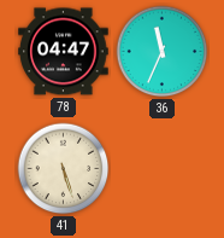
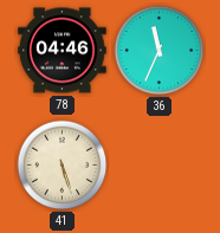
78: 04:47 -> 04:46
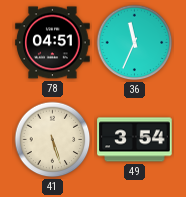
78: 04:46 -> 04:51
49: none -> 3:54
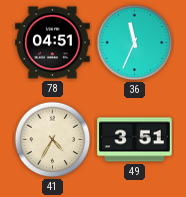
41: 5:27 -> 4:35
49: 3:54 -> 3:51
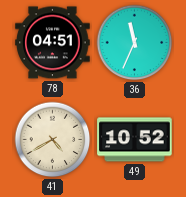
41: 4:35 -> 4:40
49: 3:51 -> 10:52
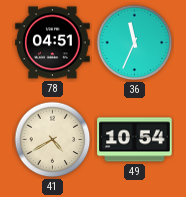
49: 10:52 -> 10:54
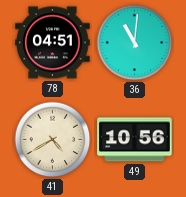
36: 11:34 -> 11:01
49: 10:54 -> 10:56
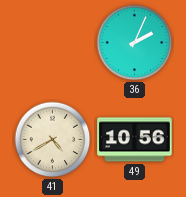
78: 04:51 -> none
36: 11:01 -> 2:04
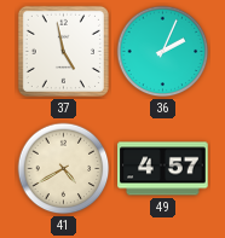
37: none -> 4:58
49: 10:56 -> 4:57
